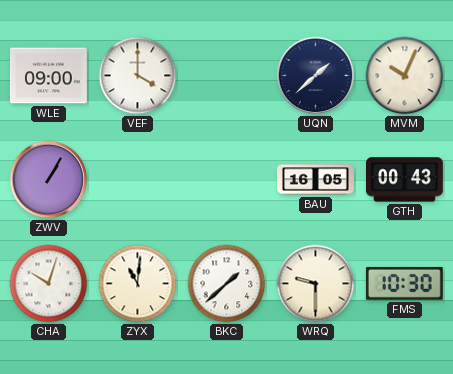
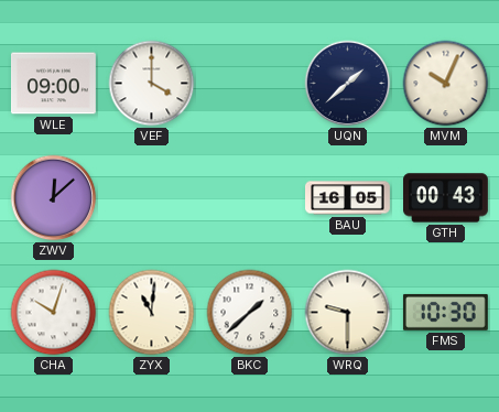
ZWV: 1:05 -> 12:08
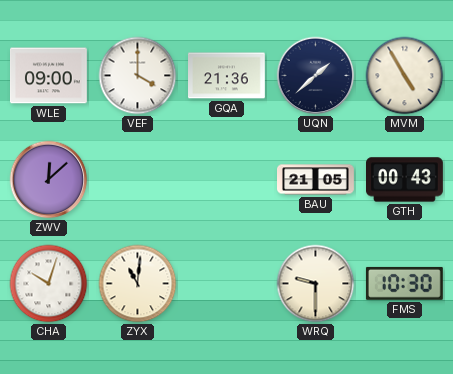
GQA: none -> 21:36
MVM: 10:04 -> 4:55
BAU: 16:05 -> 21:05
BKC: 1:38 -> none
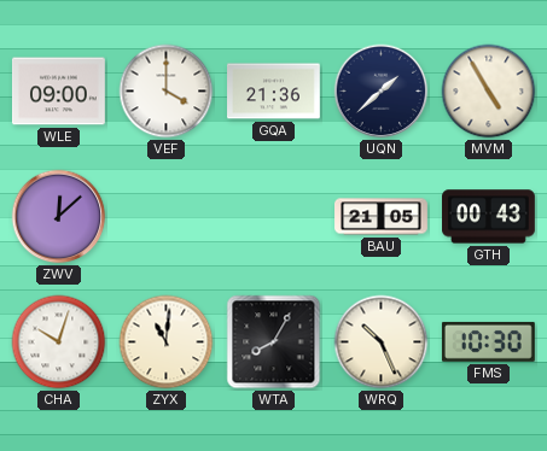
WTA: none -> 8:05
WRQ: 9:30 -> 10:26
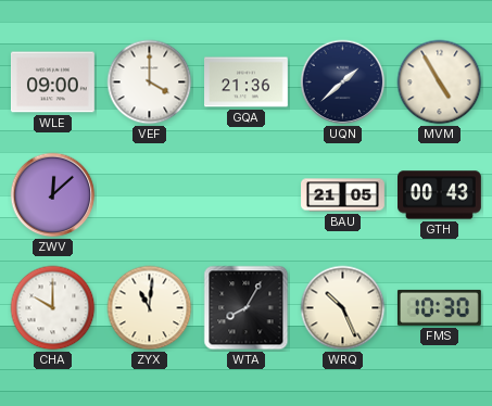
CHA: 10:03 -> 10:00
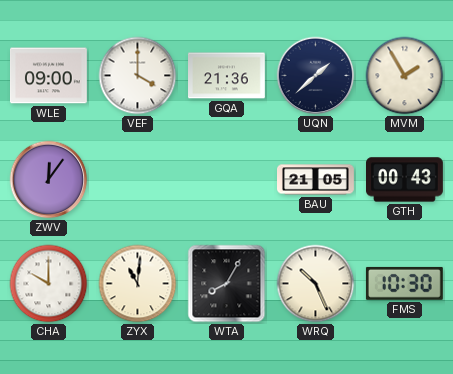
MVM: 4:55 -> 1:55
ZWV: 12:08 -> 12:06
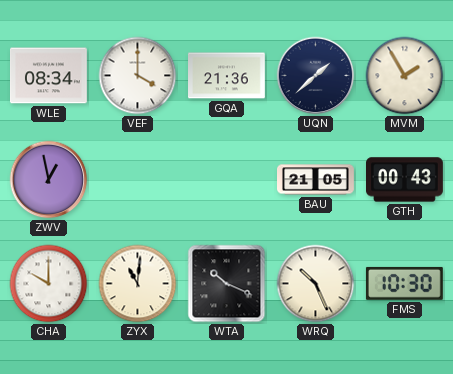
WLE: 09:00 -> 08:34
ZWV: 12:06 -> 12:58
WTA: 8:05 -> 10:19
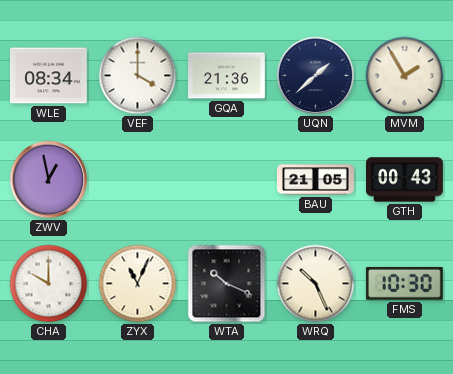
ZYX: 11:01 -> 11:04
